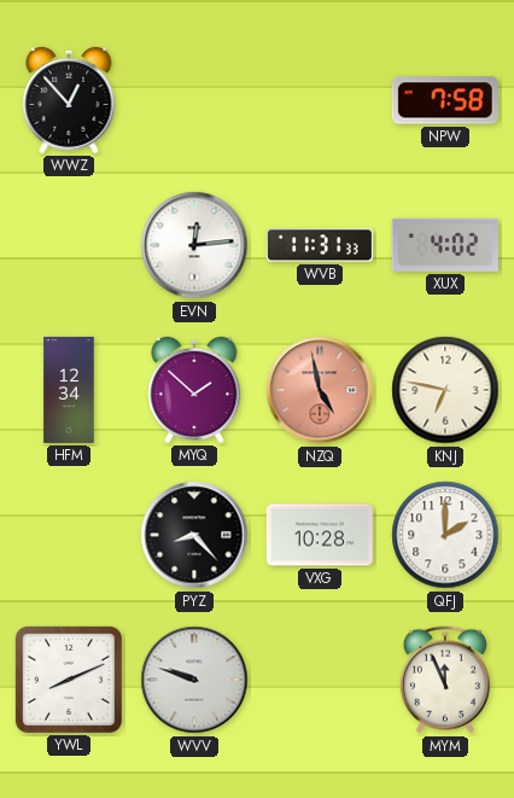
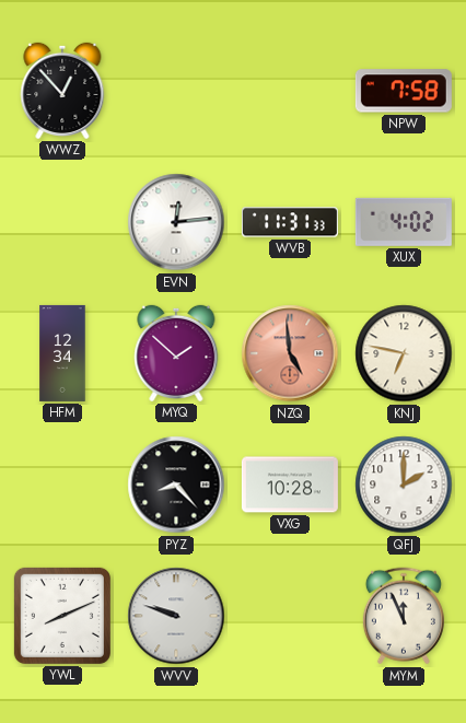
NZQ: 4:58 -> 4:59
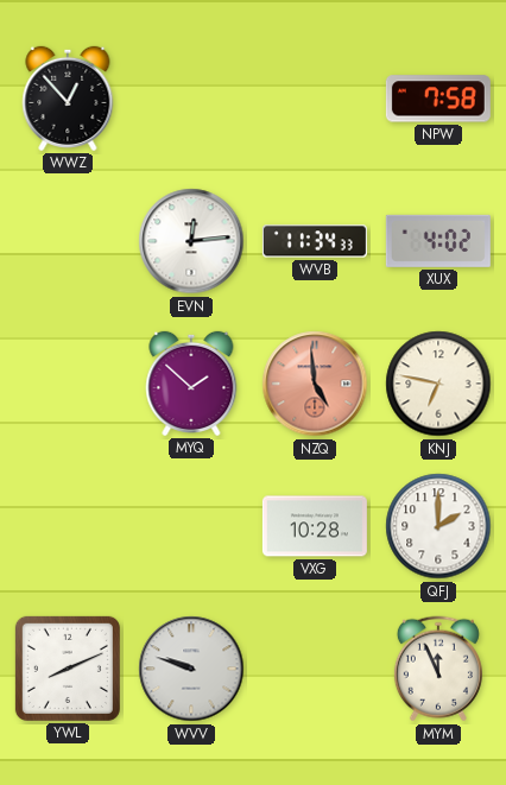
WVB: 11:31 -> 11:34
HFM: 12:34 -> none
PYZ: 8:23 -> none
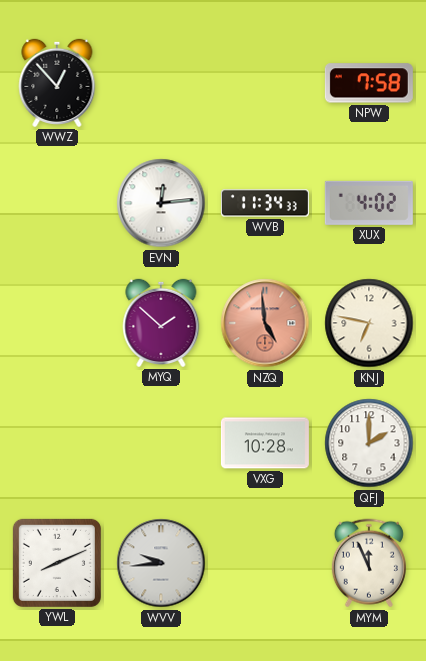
WVV: 9:48 -> 9:44
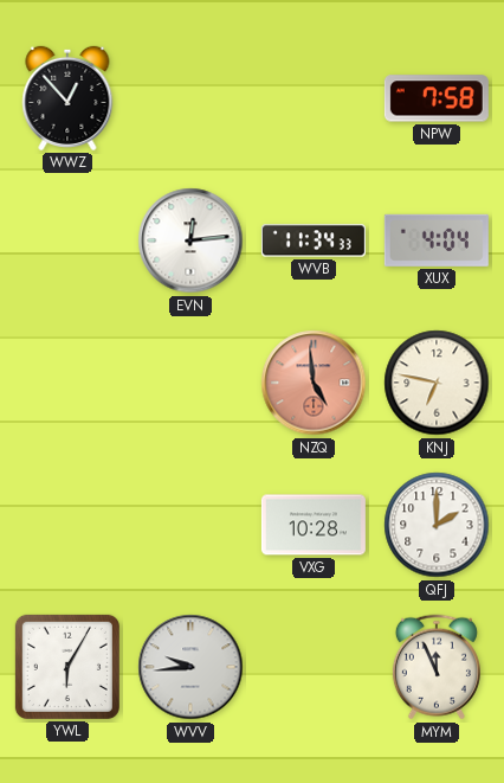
XUX: 4:02 -> 4:04
MYQ: 1:52 -> none
YWL: 8:11 -> 6:05
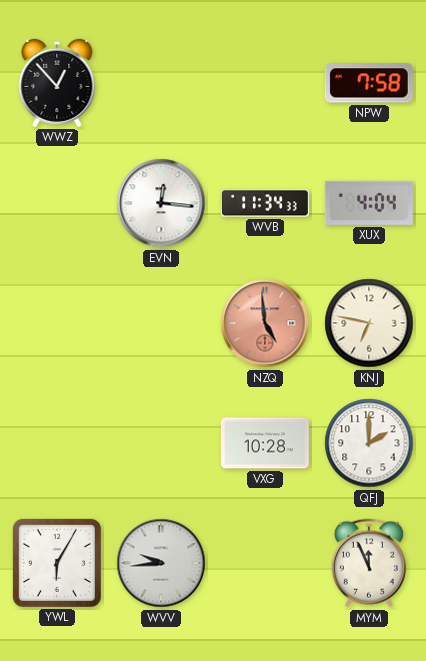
EVN: 12:14 -> 12:16
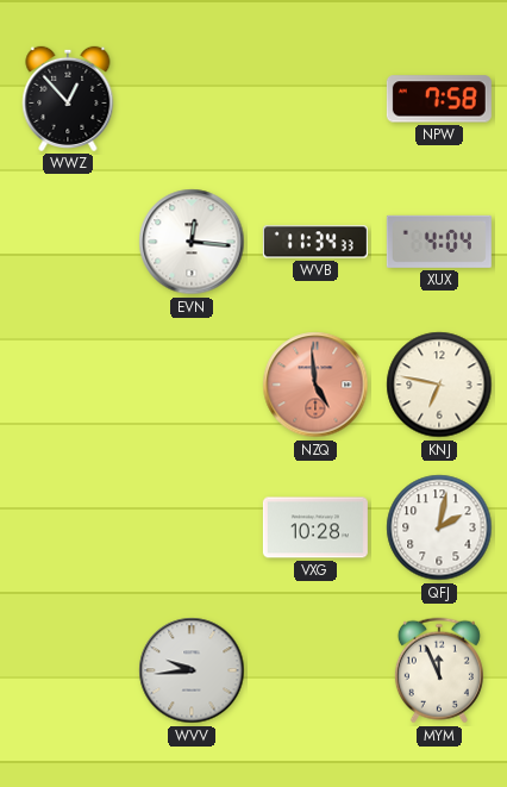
QFJ: 2:00 -> 2:02
YWL: 6:05 -> none
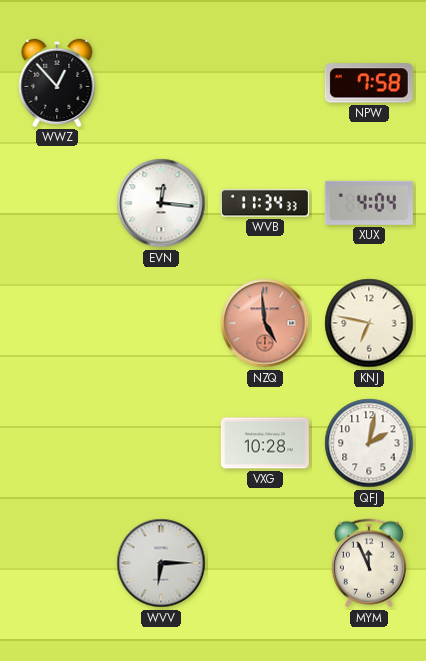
WVV: 9:44 -> 6:15
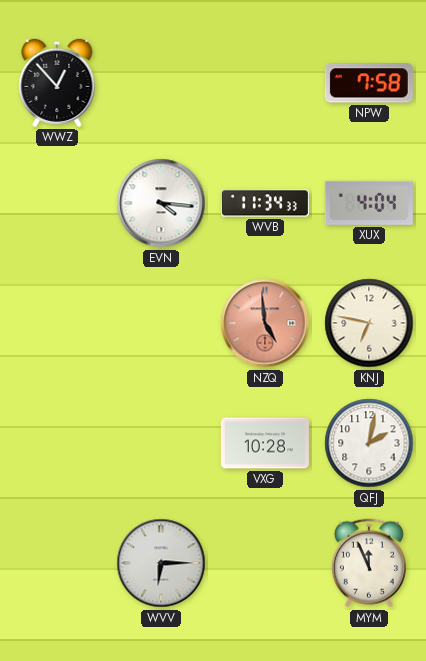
EVN: 12:16 -> 4:16
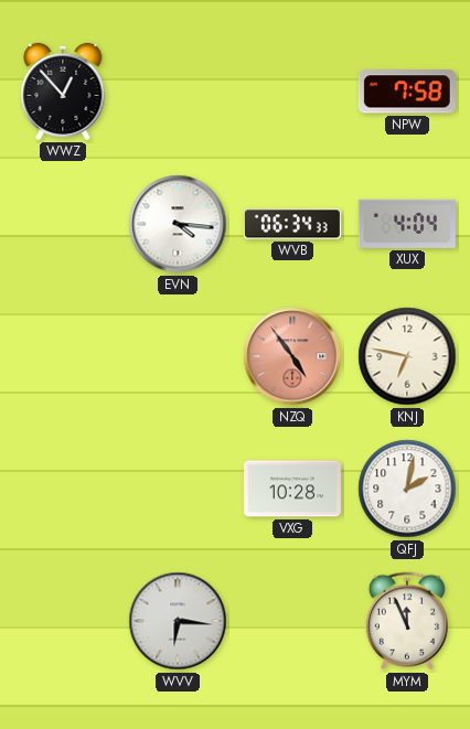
WVB: 11:34 -> 06:34
NZQ: 4:59 -> 4:54
WVV: 6:15 -> 6:16
